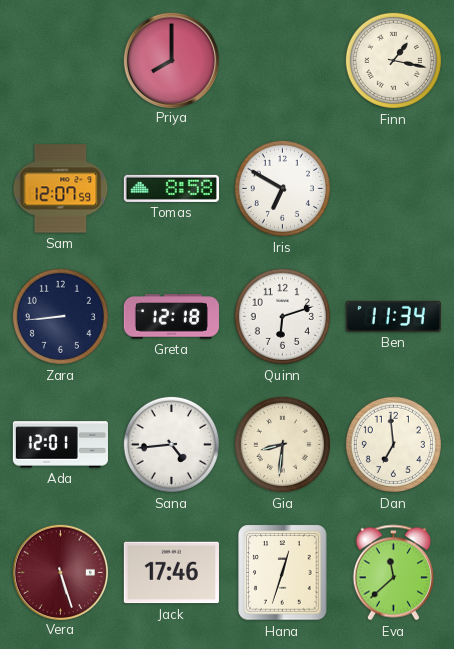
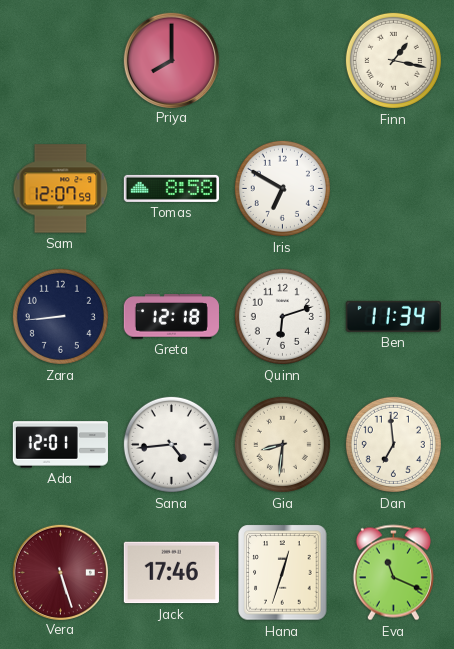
Eva: 11:38 -> 11:19
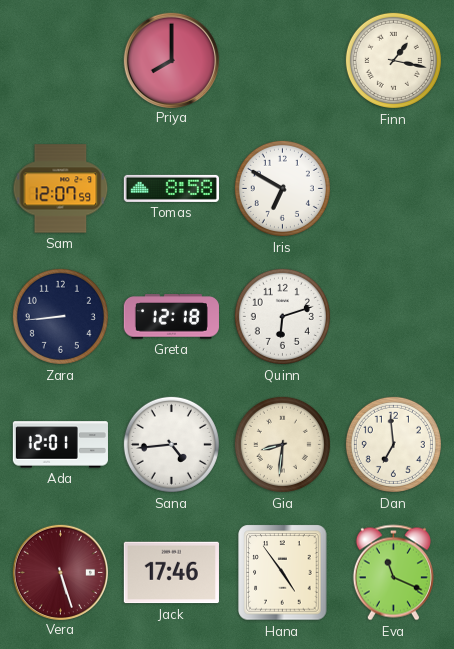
Ben: 11:34 -> none
Hana: 12:33 -> 4:54
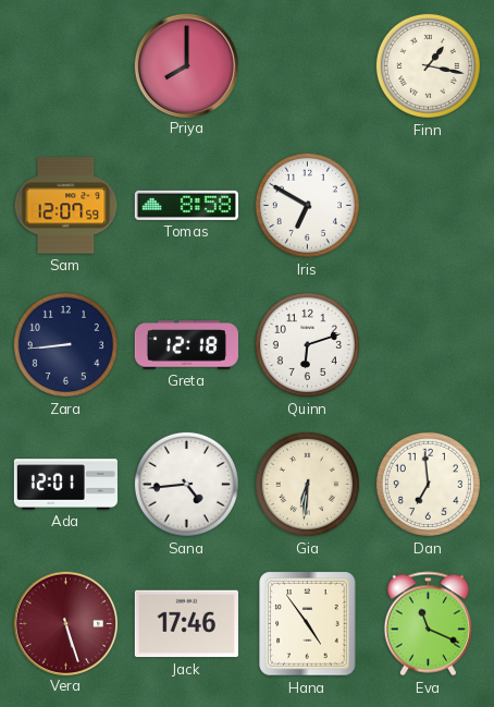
Gia: 8:31 -> 6:31
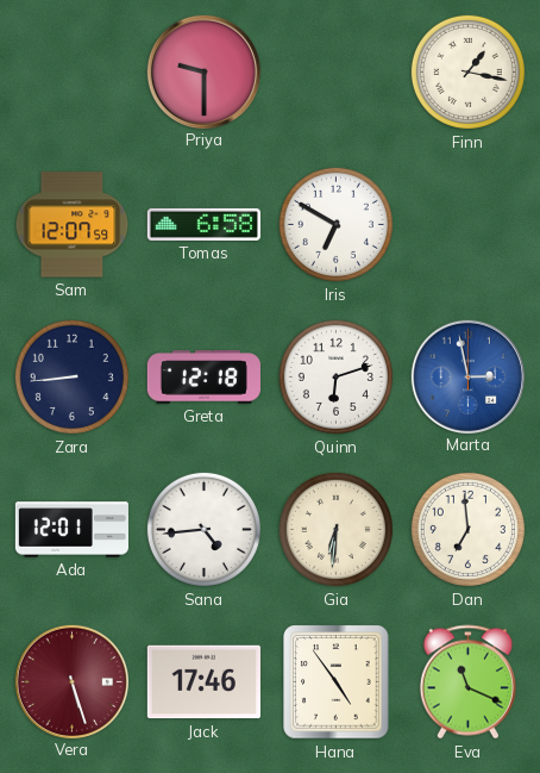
Priya: 8:00 -> 9:30
Tomas: 8:58 -> 6:58
Marta: none -> 2:58
